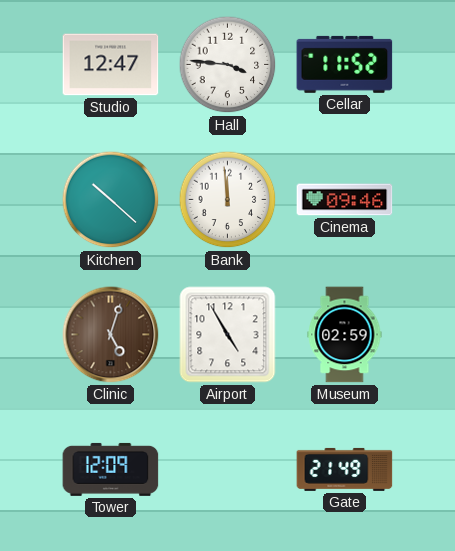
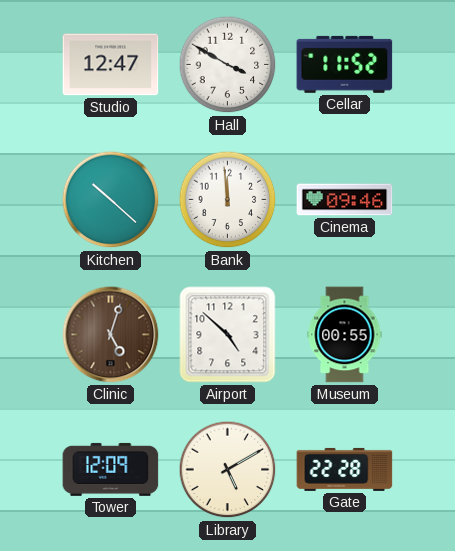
Hall: 3:46 -> 3:50
Airport: 4:55 -> 4:52
Museum: 02:59 -> 00:55
Library: none -> 5:10
Gate: 21:49 -> 22:28
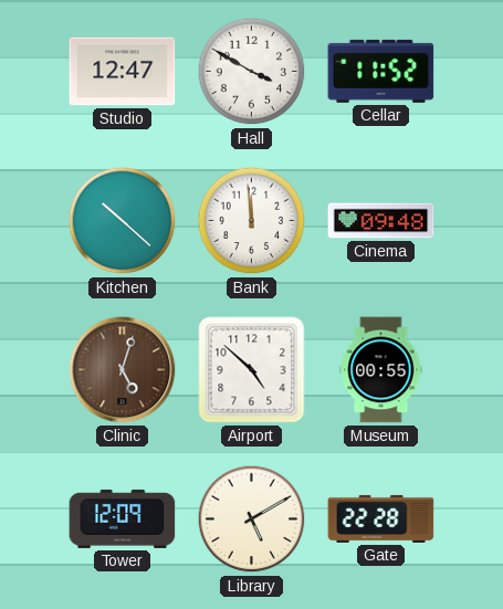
Cinema: 09:46 -> 09:48
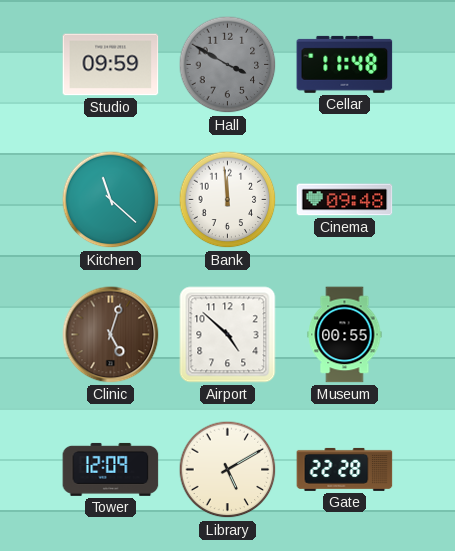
Studio: 12:47 -> 09:59
Hall dial: white -> grey
Cellar: 11:52 -> 11:48
Kitchen: 10:22 -> 11:22
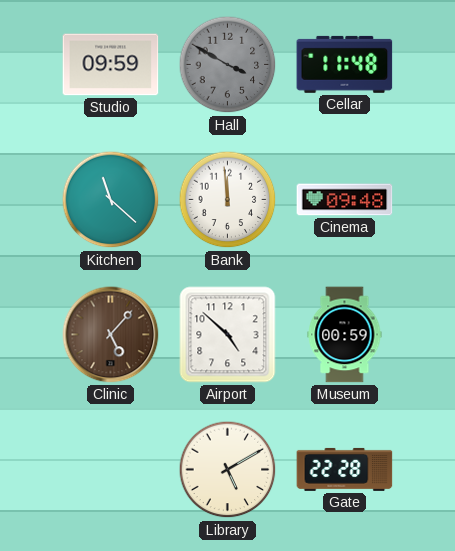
Clinic: 5:03 -> 5:07
Museum: 00:55 -> 00:59
Tower: 12:09 -> none
